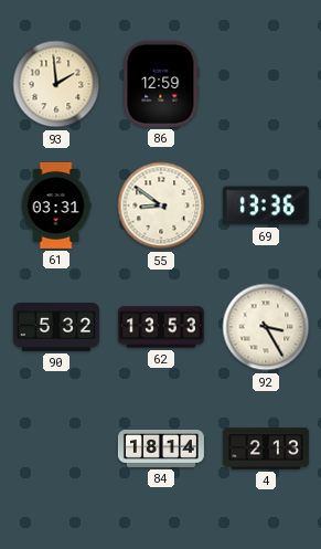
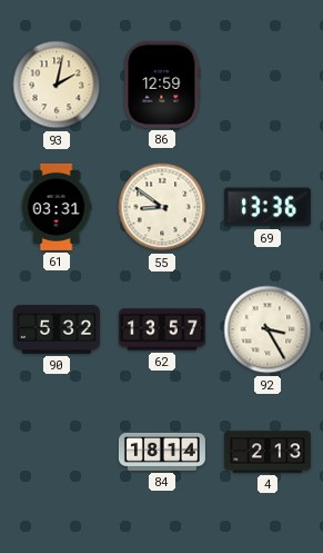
93: 1:59 -> 2:02
62: 13:53 -> 13:57
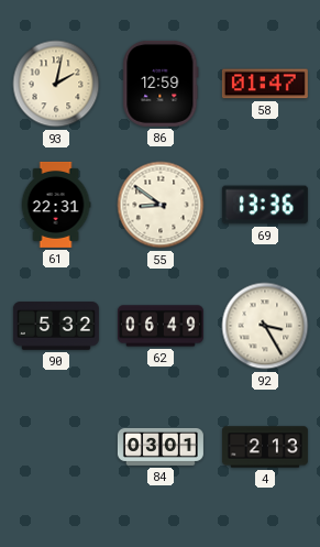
58: none -> 01:47
61: 03:31 -> 22:31
62: 13:57 -> 06:49
84: 18:14 -> 03:01
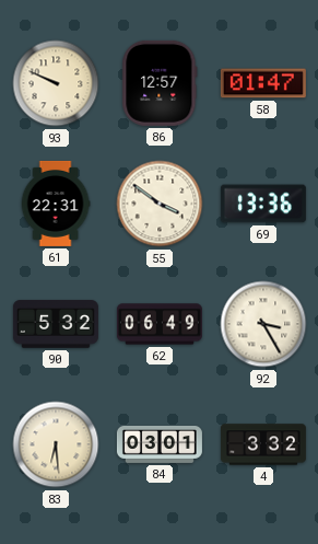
93: 2:02 -> 9:49
86: 12:59 -> 12:57
55: 8:51 -> 3:51
83: none -> 6:29
4: 2:13 -> 3:32
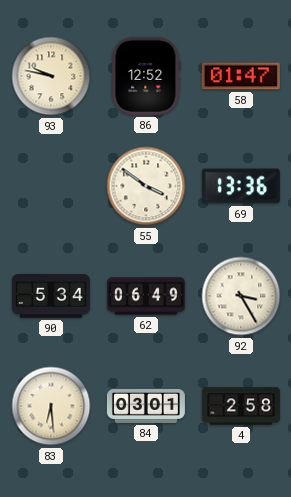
93: 9:49 -> 9:47
86: 12:57 -> 12:52
61: 22:31 -> none
90: 5:32 -> 5:34
4: 3:32 -> 2:58
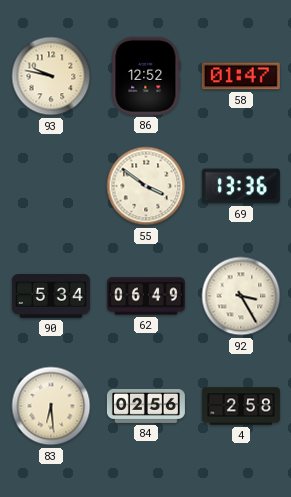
84: 03:01 -> 02:56
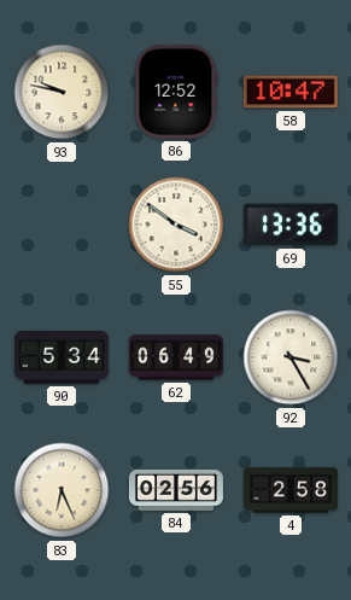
58: 01:47 -> 10:47
83: 6:29 -> 6:26
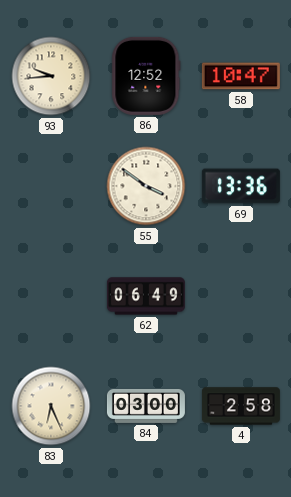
93: 9:47 -> 9:44
90: 5:34 -> none
92: 3:25 -> none
84: 02:56 -> 03:00
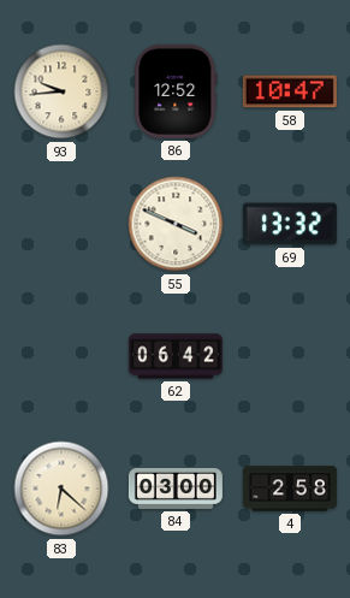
55: 3:51 -> 3:49
69: 13:36 -> 13:32
62: 06:49 -> 06:42
83: 6:26 -> 6:22
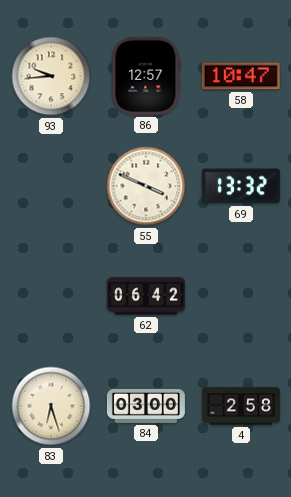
86: 12:52 -> 12:57
83: 6:22 -> 6:27
